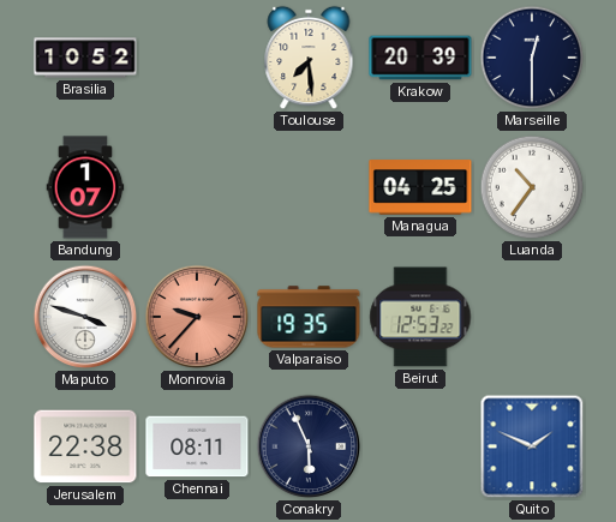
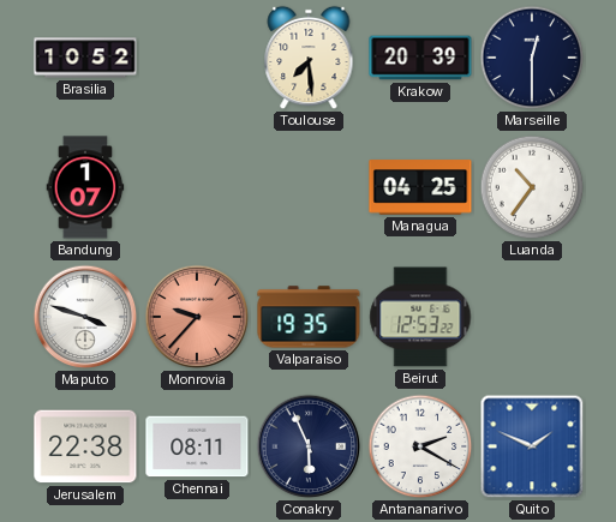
Antananarivo: none -> 2:20
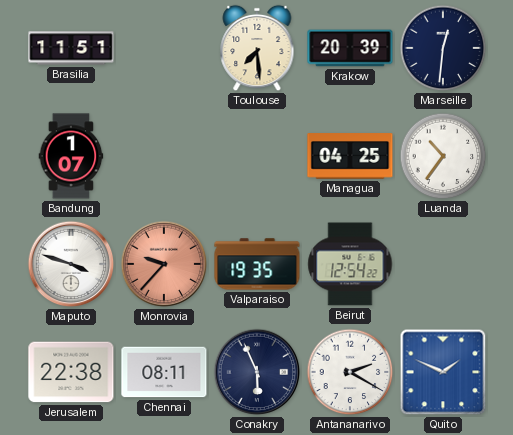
Brasilia: 10:52 -> 11:51
Marseille: 12:30 -> 12:31
Beirut: 12:53 -> 12:54
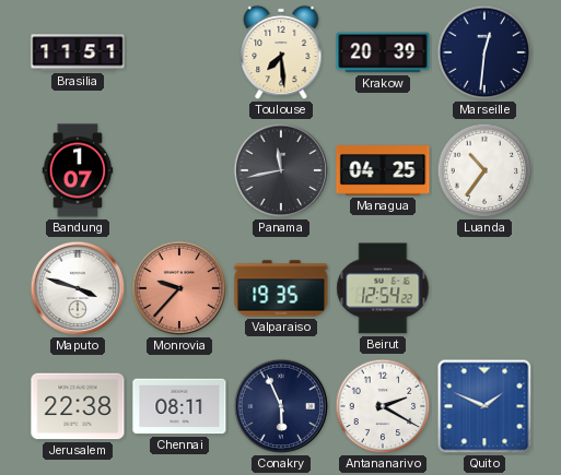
Panama: none -> 11:43
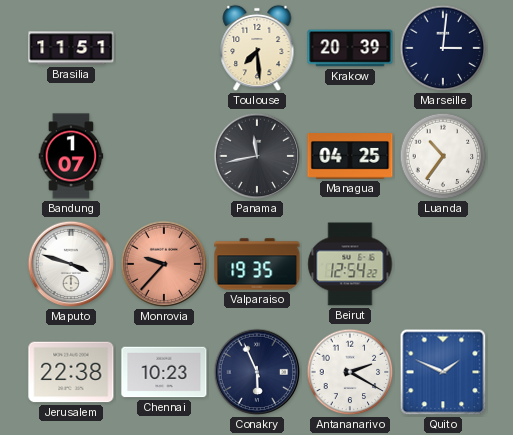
Marseille: 12:31 -> 3:01
Chennai: 08:11 -> 10:23
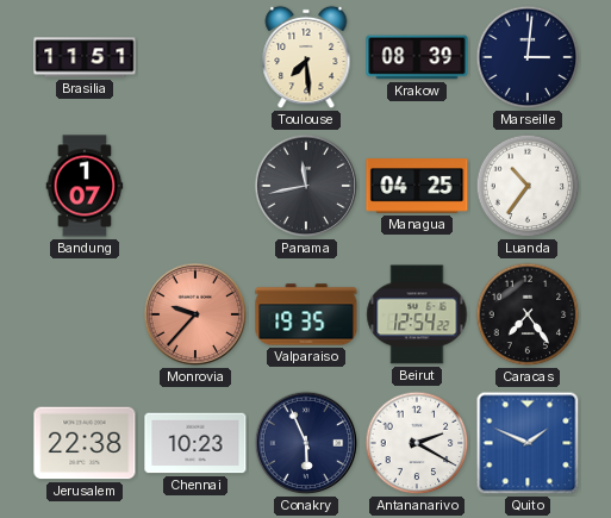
Krakow: 20:39 -> 08:39
Maputo: 3:48 -> none
Caracas: none -> 7:24
